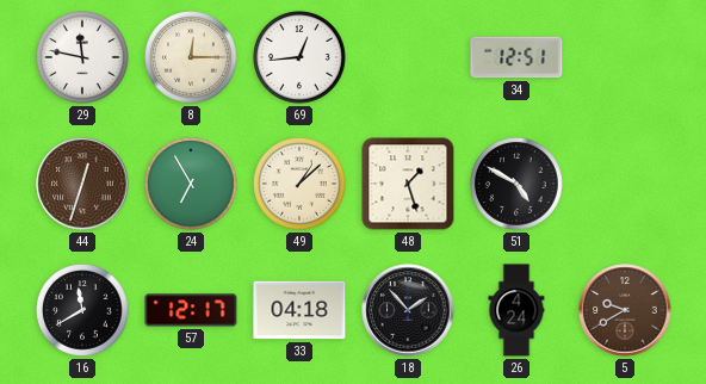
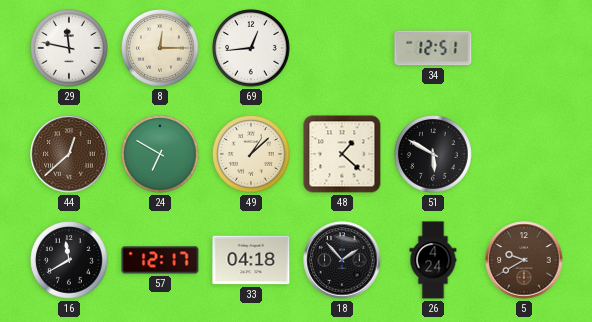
44: 12:33 -> 12:38
24: 6:55 -> 6:50
48: 1:27 -> 1:22
51: 4:50 -> 5:50
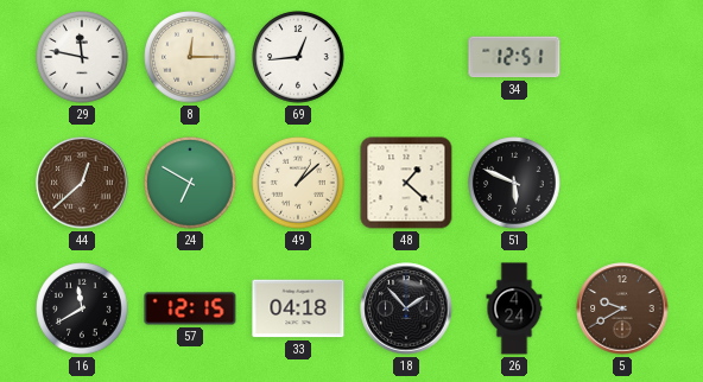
51: 5:50 -> 5:49
57: 12:17 -> 12:15
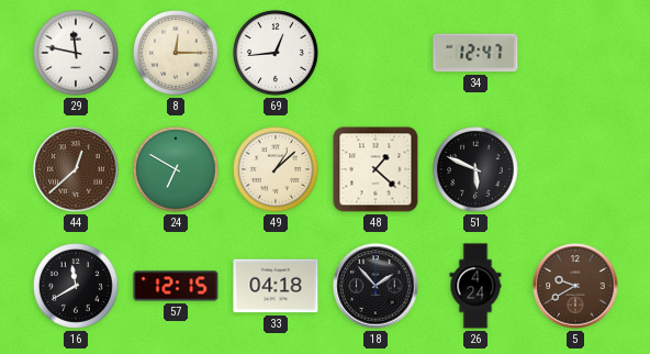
34: 12:51 -> 12:47
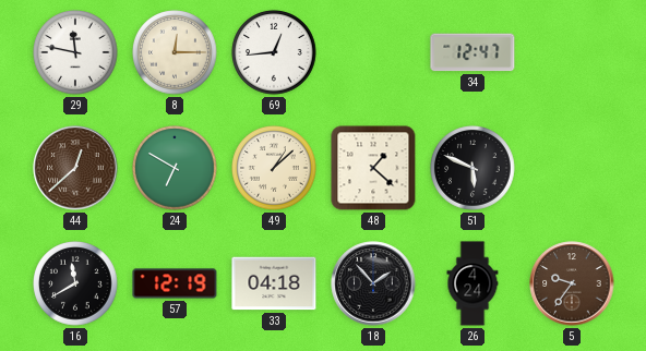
57: 12:15 -> 12:19
5: 9:40 -> 9:36
